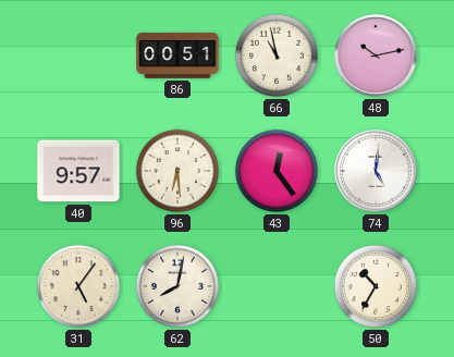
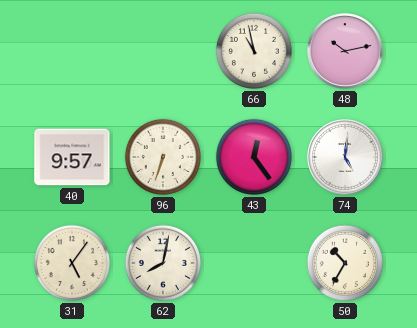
86: 00:51 -> none
96: 6:29 -> 6:33
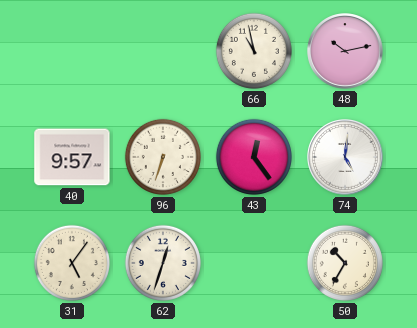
62: 8:02 -> 12:33
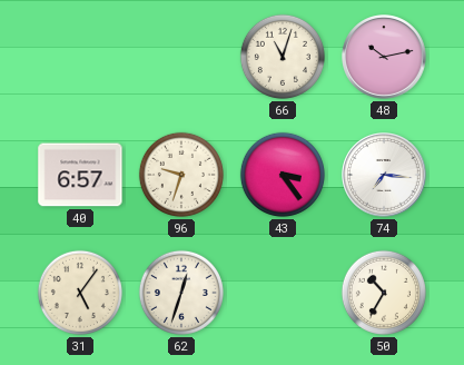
66: 10:58 -> 11:03
40: 9:57 -> 6:57
96: 6:33 -> 9:33
43: 12:24 -> 3:24
74: 5:01 -> 7:16
